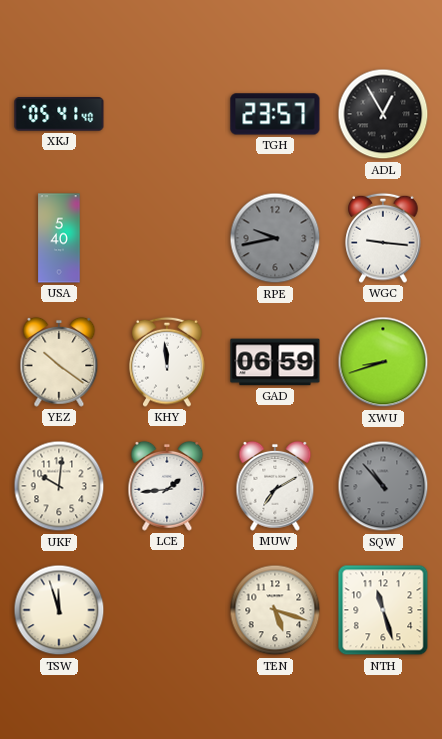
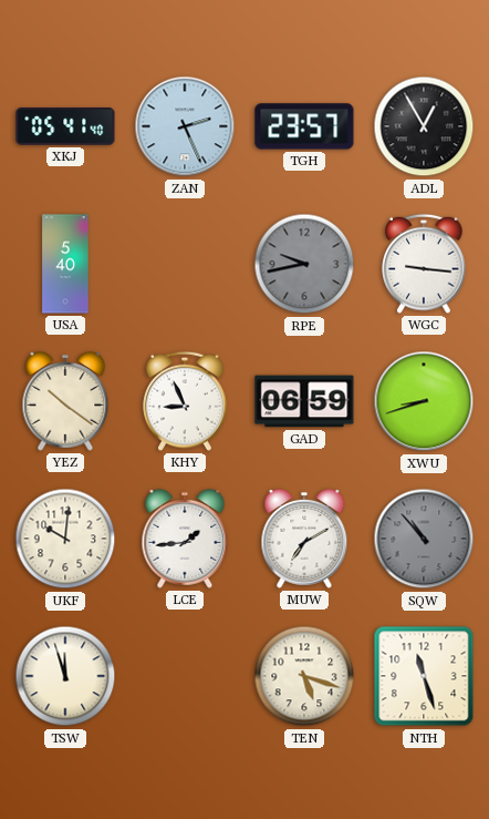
ZAN: none -> 2:26
KHY: 11:59 -> 8:56
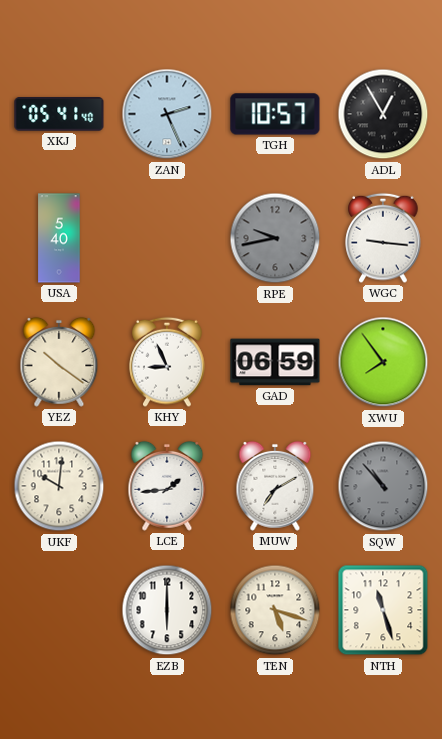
TGH: 23:57 -> 10:57
XWU: 8:42 -> 7:54
TSW: 11:57 -> none
EZB: none -> 6:00
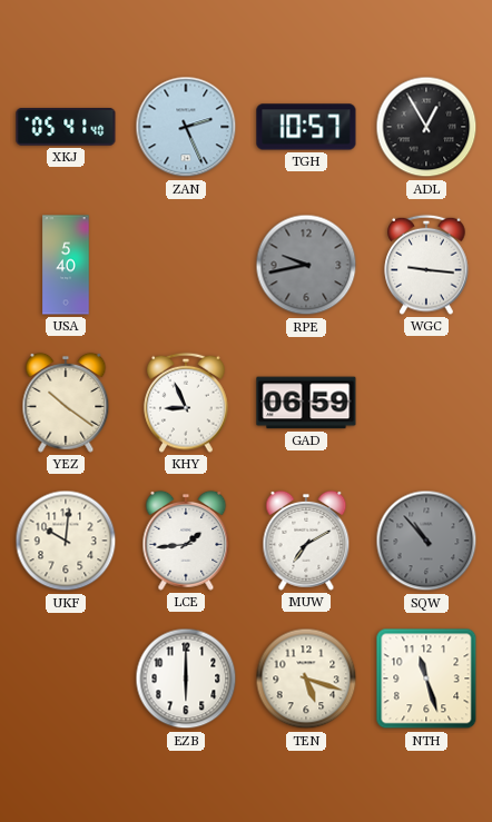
XWU: 7:54 -> none
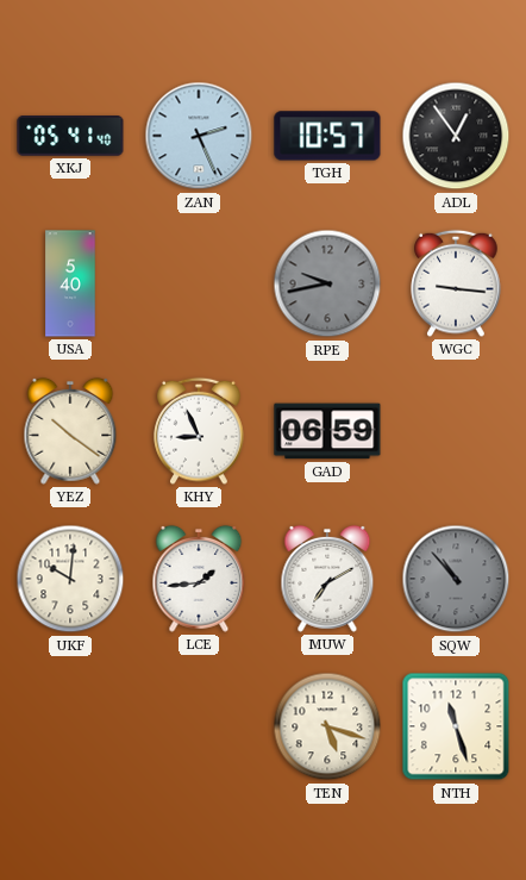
ADL: 12:55 -> 12:54
EZB: 6:00 -> none
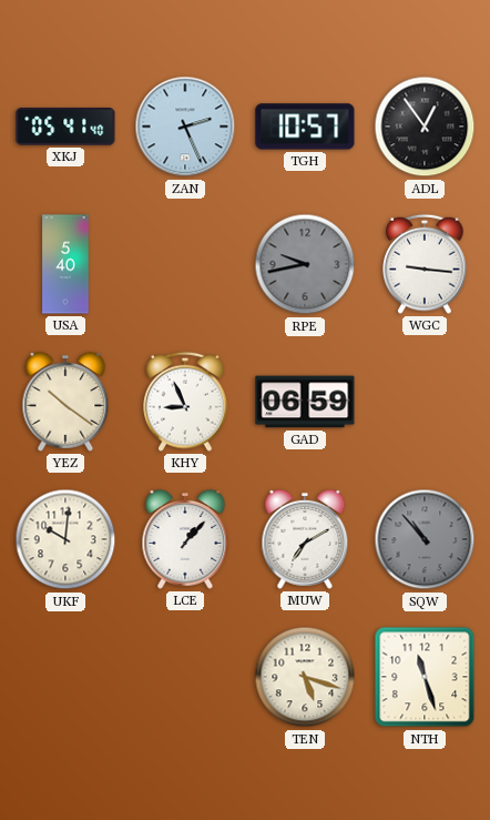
LCE: 1:44 -> 1:07
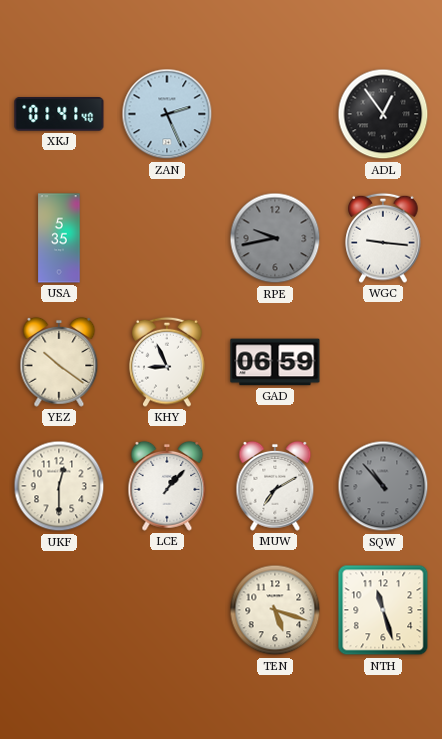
XKJ: 05:41 -> 01:41
TGH: 10:57 -> none
USA: 5:40 -> 5:35
UKF: 10:01 -> 12:30
